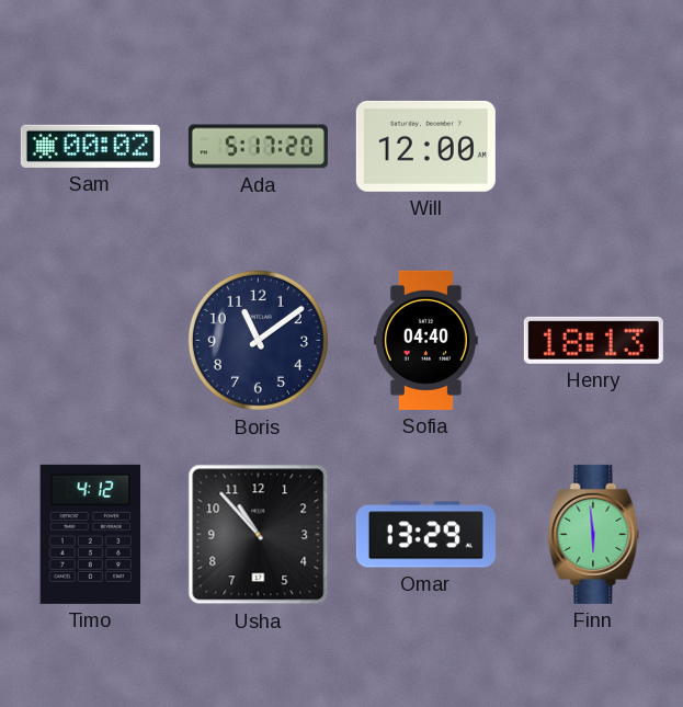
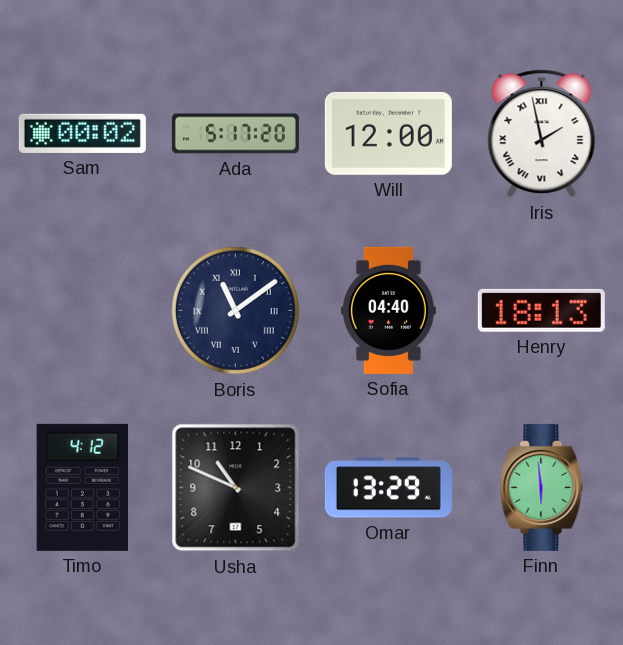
Iris: none -> 1:58
Boris numerals: Arabic -> Roman
Usha: 10:53 -> 10:49
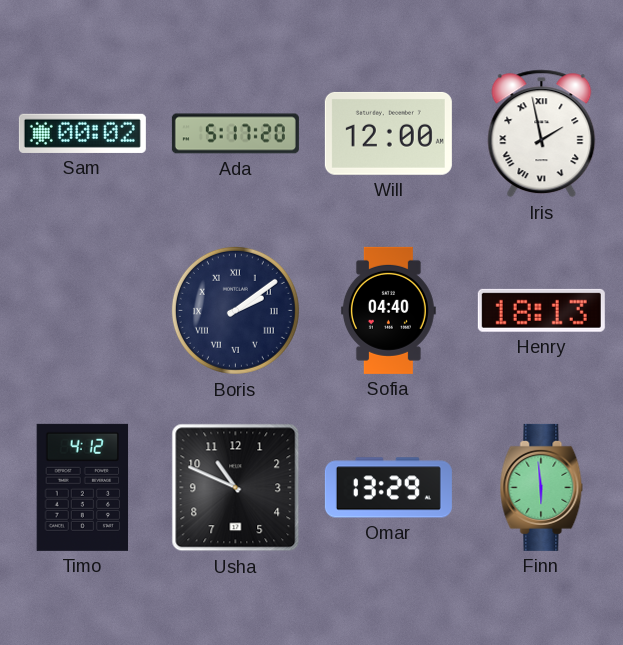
Boris: 11:09 -> 2:09
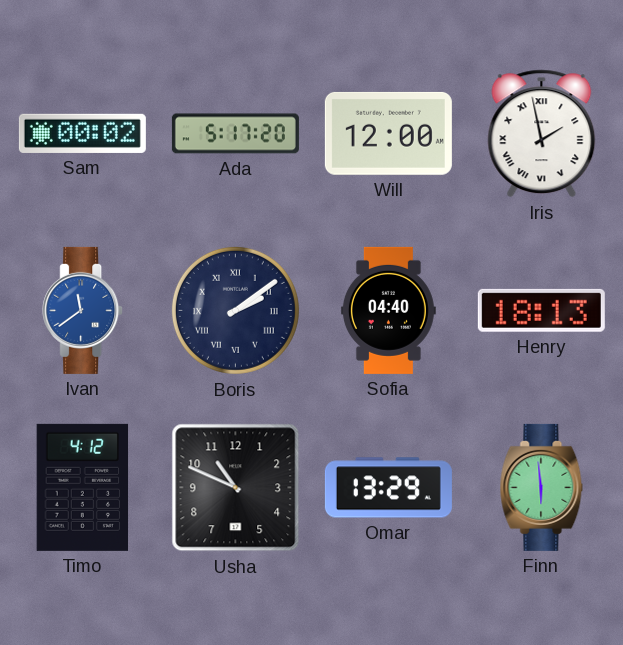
Ivan: none -> 11:39
